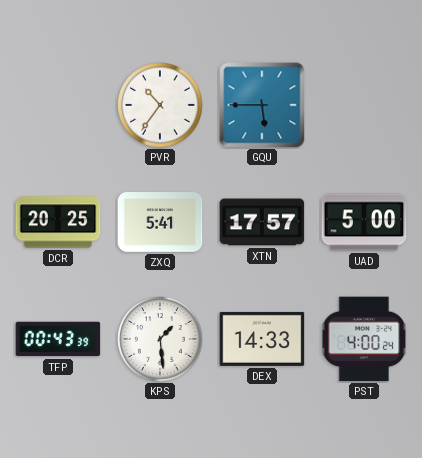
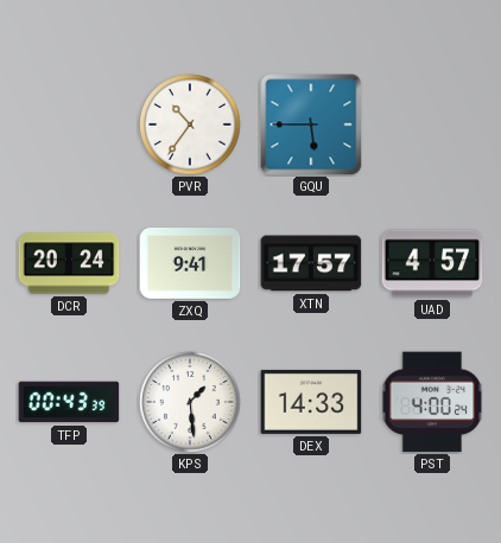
DCR: 20:25 -> 20:24
ZXQ: 5:41 -> 9:41
UAD: 5:00 -> 4:57
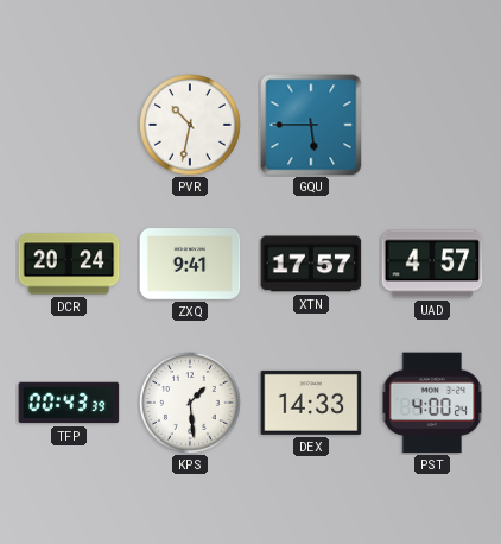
PVR: 10:36 -> 10:32
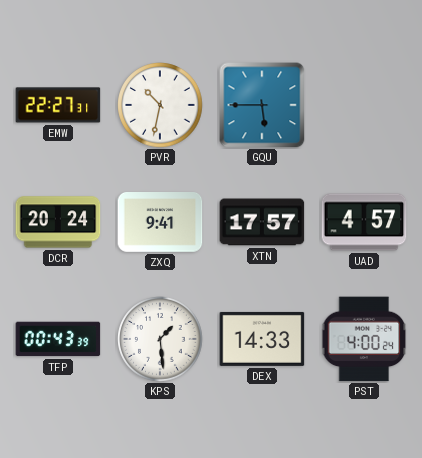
EMW: none -> 22:27
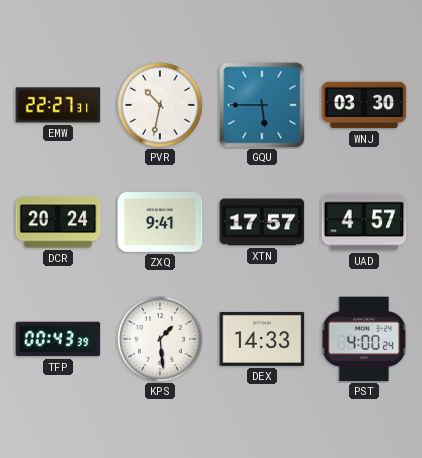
WNJ: none -> 03:30
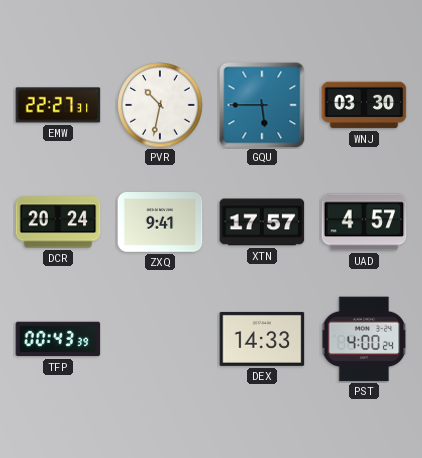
KPS: 1:29 -> none
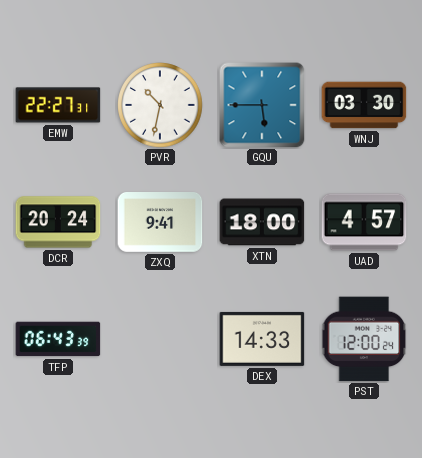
XTN: 17:57 -> 18:00
TFP: 00:43 -> 06:43
PST: 4:00 -> 12:00
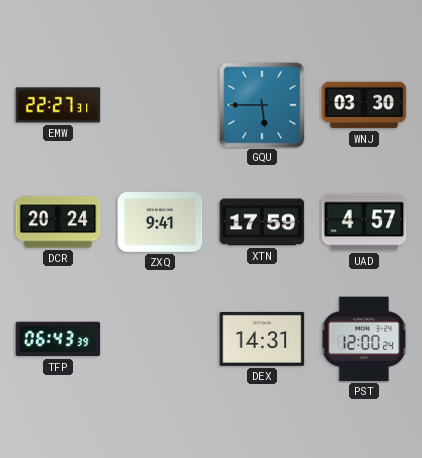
PVR: 10:32 -> none
XTN: 18:00 -> 17:59
DEX: 14:33 -> 14:31
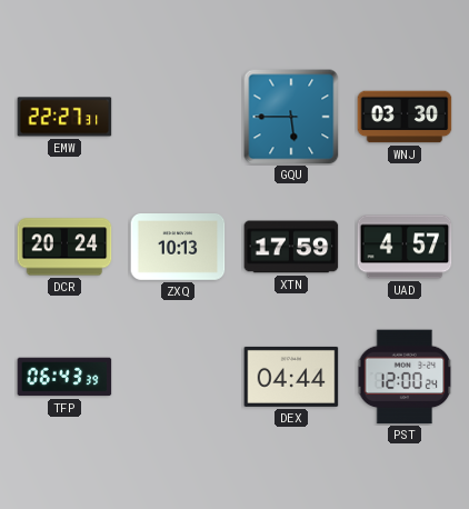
ZXQ: 9:41 -> 10:13
DEX: 14:31 -> 04:44
